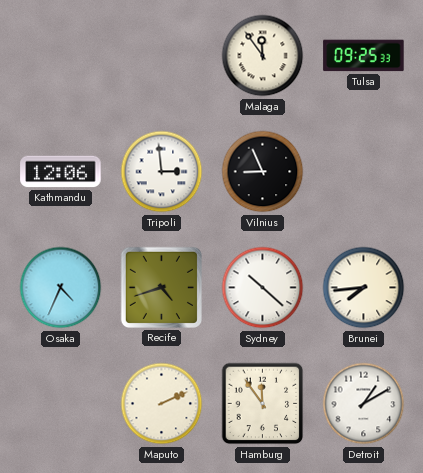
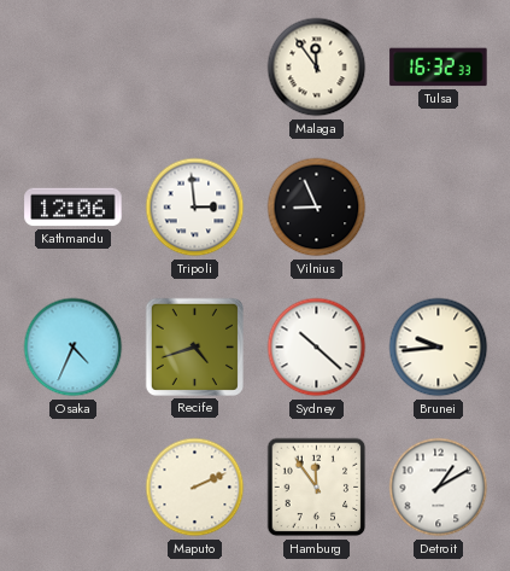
Tulsa: 09:25 -> 16:32
Brunei: 7:44 -> 9:44
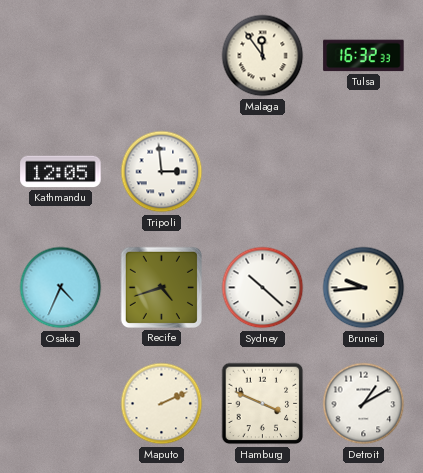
Kathmandu: 12:06 -> 12:05
Vilnius: 8:56 -> none
Hamburg: 11:54 -> 3:49
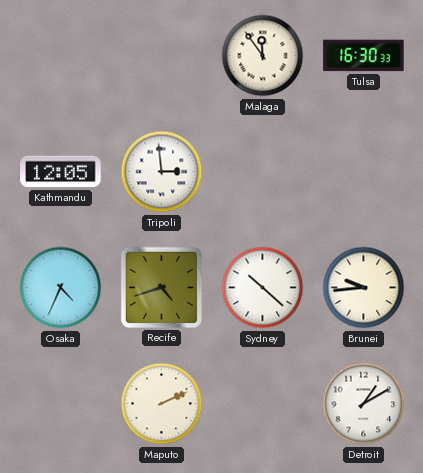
Tulsa: 16:32 -> 16:30
Hamburg: 3:49 -> none
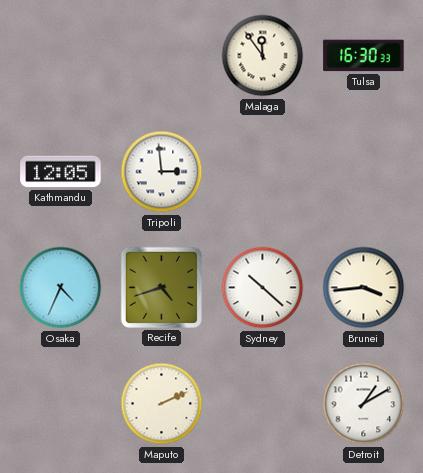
Brunei: 9:44 -> 3:44
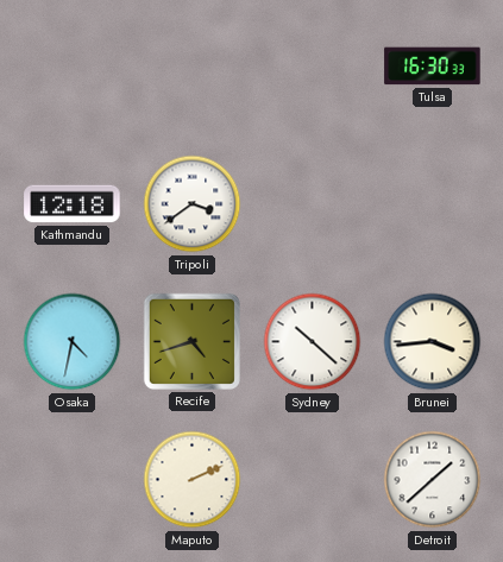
Malaga: 11:54 -> none
Kathmandu: 12:05 -> 12:18
Tripoli: 2:59 -> 3:39
Osaka: 4:34 -> 4:32
Detroit: 1:10 -> 1:38
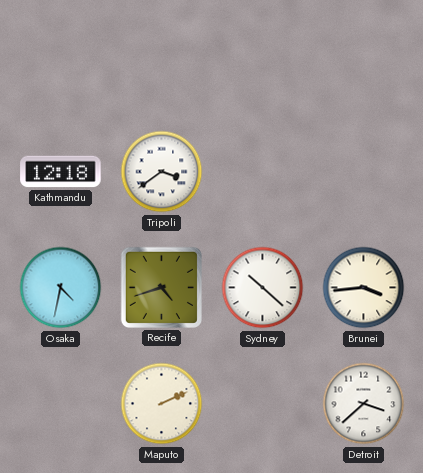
Tulsa: 16:30 -> none
Detroit: 1:38 -> 3:38
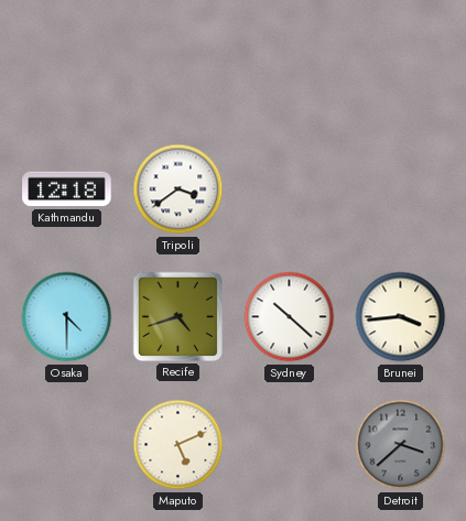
Osaka: 4:32 -> 4:30
Maputo: 2:11 -> 5:11
Detroit dial: white -> grey
